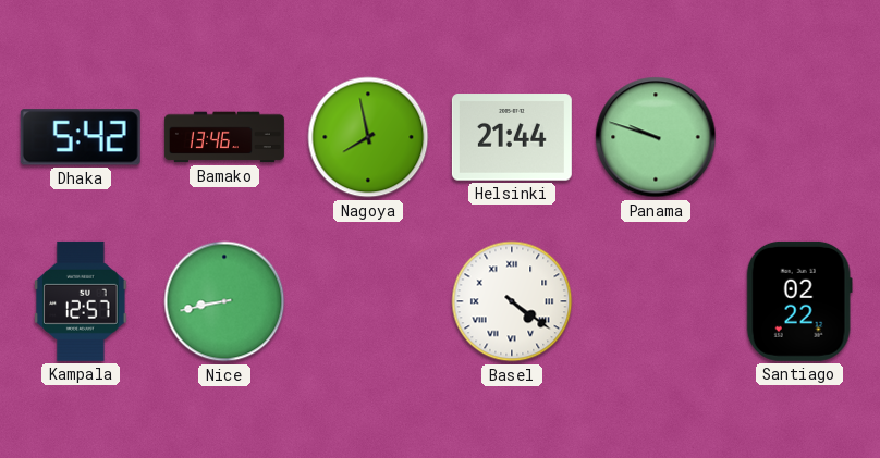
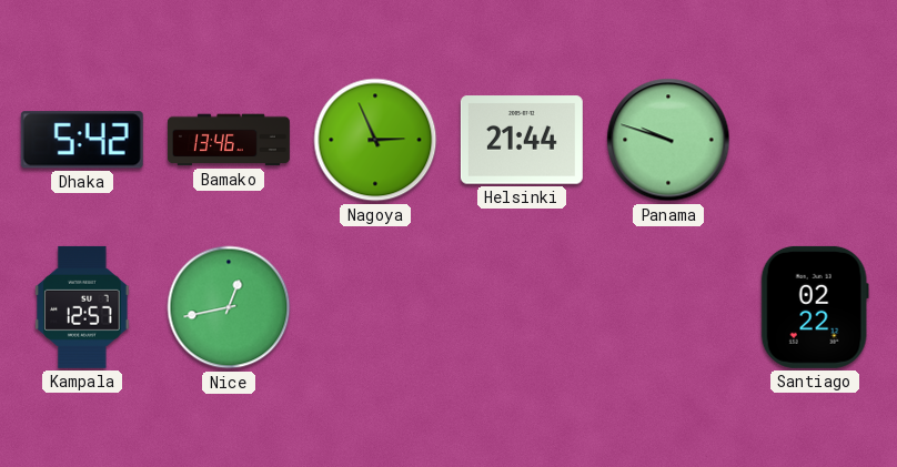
Nagoya: 7:58 -> 2:56
Nice: 8:43 -> 12:43
Basel: 4:21 -> none
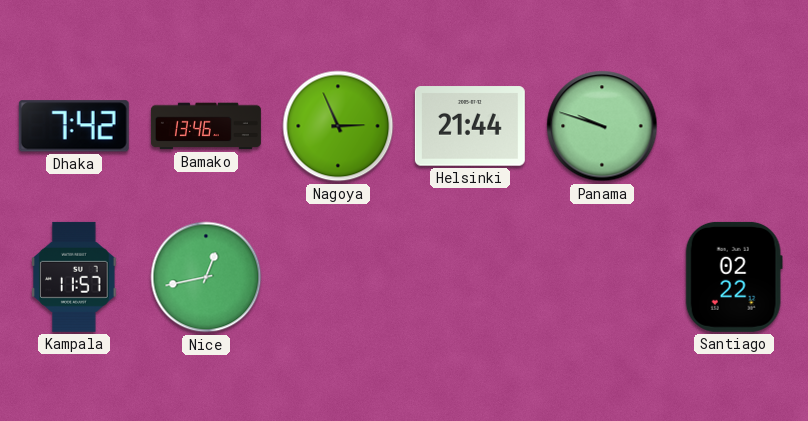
Dhaka: 5:42 -> 7:42
Kampala: 12:57 -> 11:57
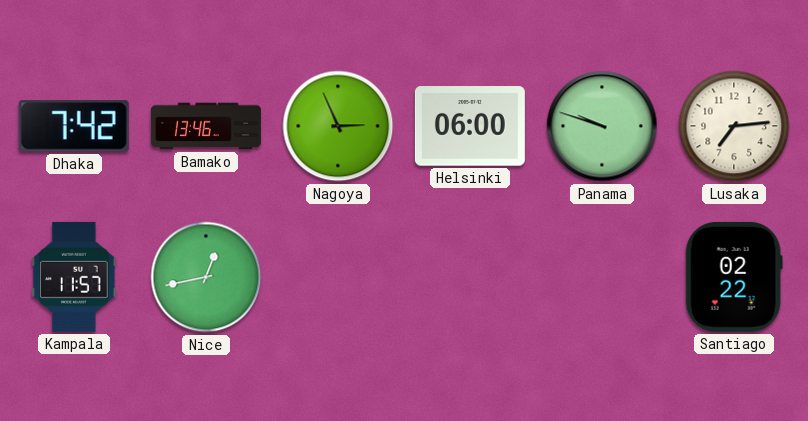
Helsinki: 21:44 -> 06:00
Lusaka: none -> 7:14
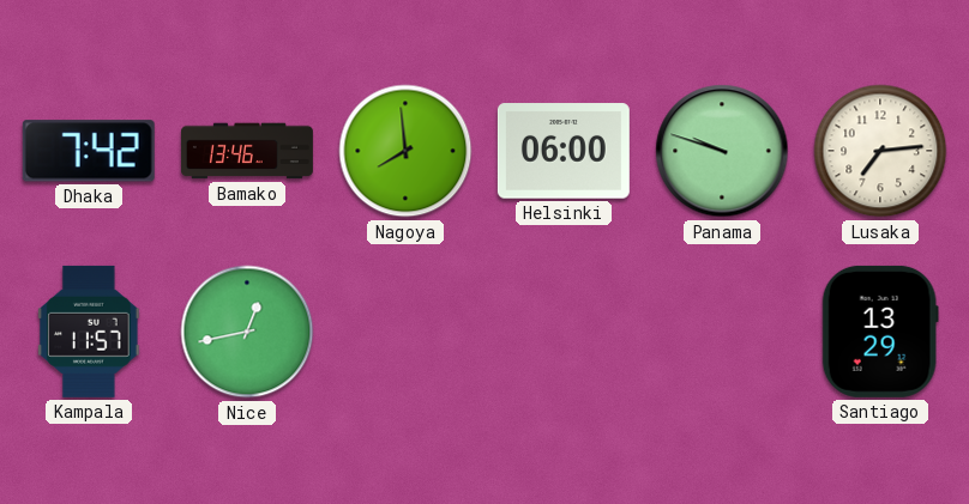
Nagoya: 2:56 -> 7:59
Santiago: 02:22 -> 13:29
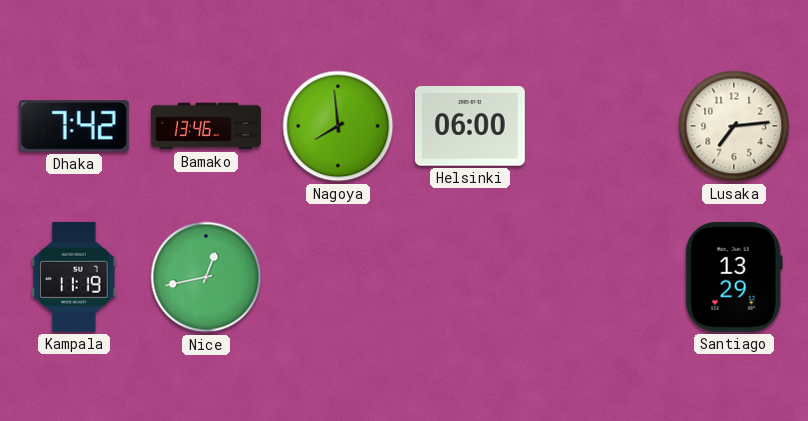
Panama: 9:48 -> none
Kampala: 11:57 -> 11:19
